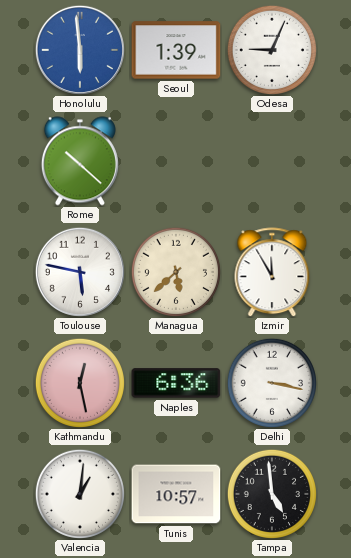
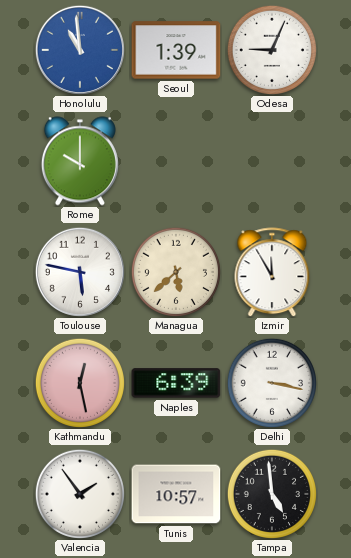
Honolulu: 5:59 -> 10:59
Rome: 10:22 -> 10:00
Naples: 6:36 -> 6:39
Valencia: 1:01 -> 1:54
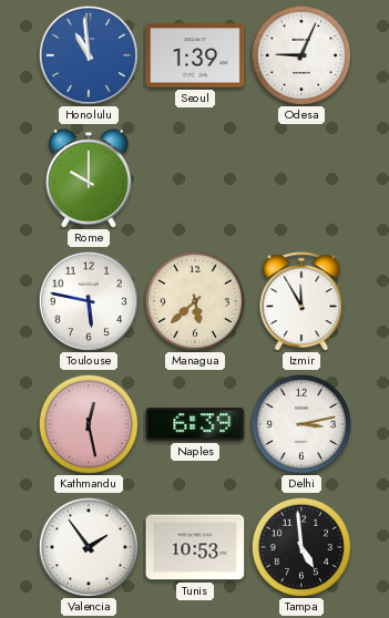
Delhi: 3:17 -> 3:13
Tunis: 10:57 -> 10:53
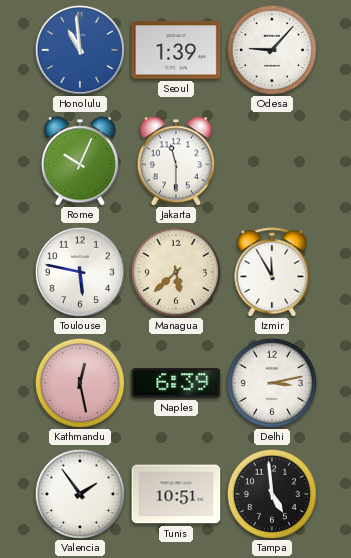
Odesa: 9:04 -> 9:07
Rome: 10:00 -> 10:04
Jakarta: none -> 11:30
Tunis: 10:53 -> 10:51
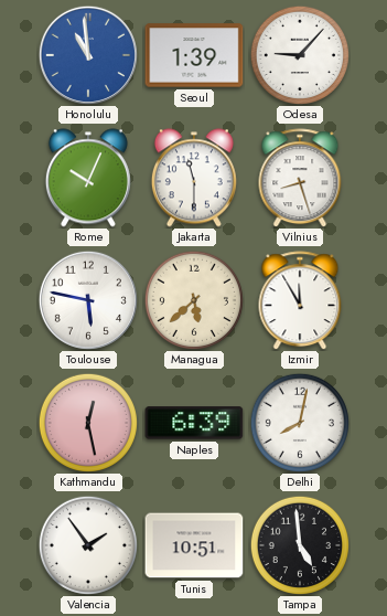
Vilnius: none -> 8:27
Delhi: 3:13 -> 8:02
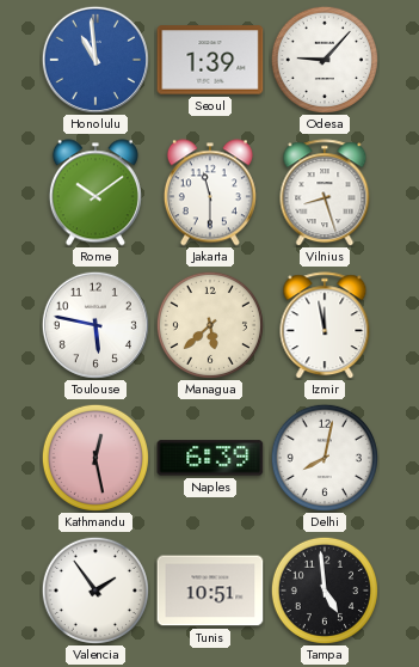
Rome: 10:04 -> 10:09
Izmir: 11:55 -> 11:58
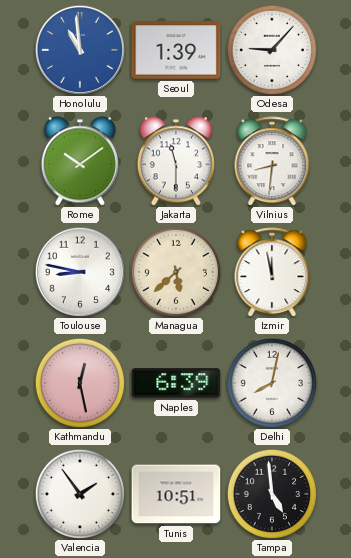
Vilnius: 8:27 -> 8:31
Toulouse: 5:47 -> 8:47
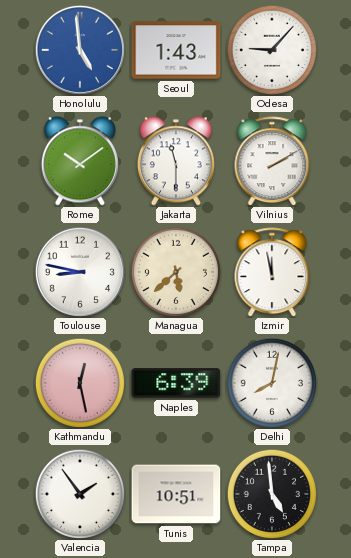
Honolulu: 10:59 -> 4:59
Seoul: 1:39 -> 1:43
Vilnius: 8:31 -> 2:10
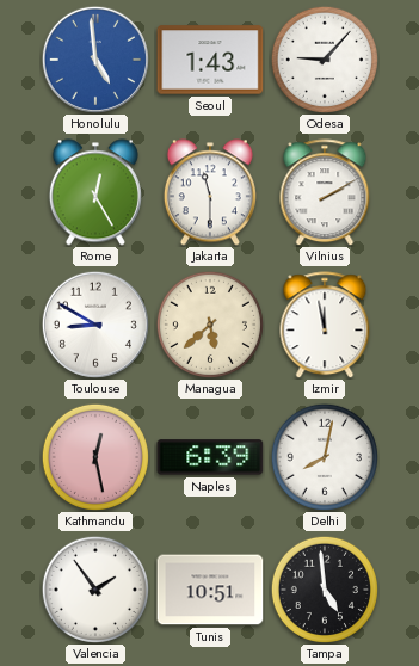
Rome: 10:09 -> 12:25
Toulouse: 8:47 -> 8:50
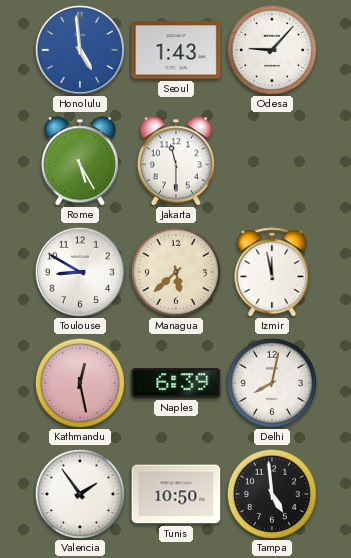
Rome: 12:25 -> 5:25
Vilnius: 2:10 -> none
Tunis: 10:51 -> 10:50
